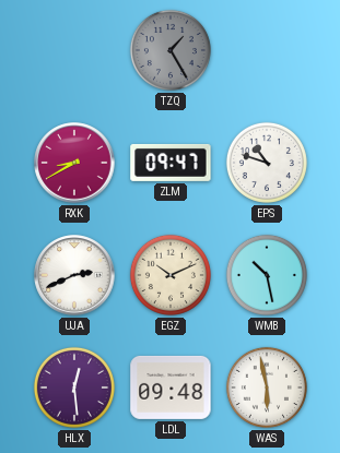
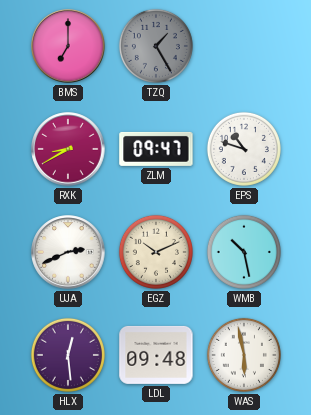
BMS: none -> 7:00
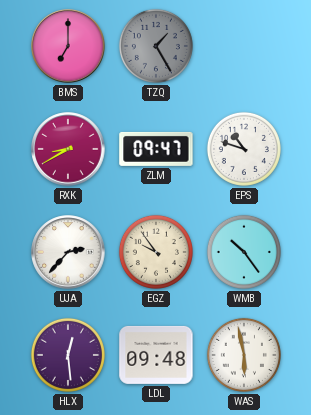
UJA: 2:41 -> 2:37
EGZ: 10:11 -> 9:54
WMB: 10:28 -> 10:24
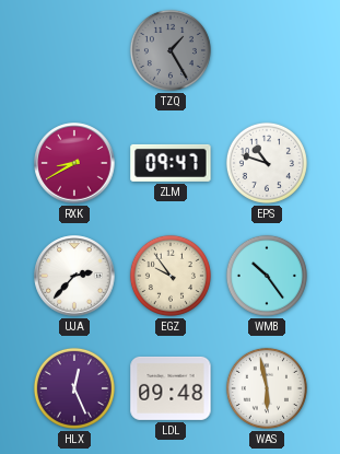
BMS: 7:00 -> none
HLX: 12:29 -> 12:26
